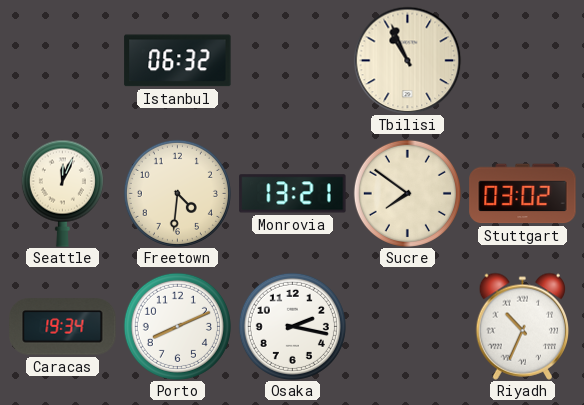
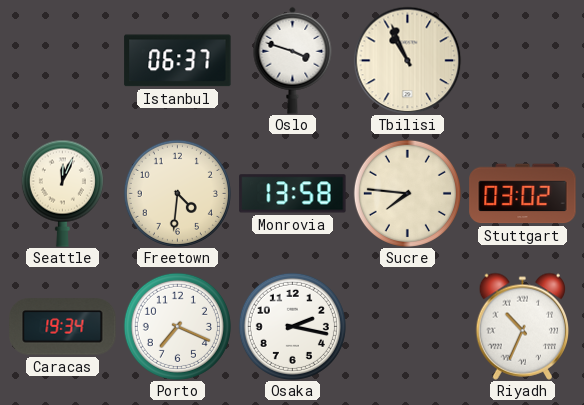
Istanbul: 06:32 -> 06:37
Oslo: none -> 3:48
Monrovia: 13:21 -> 13:58
Sucre: 7:51 -> 7:46
Porto: 8:11 -> 7:19
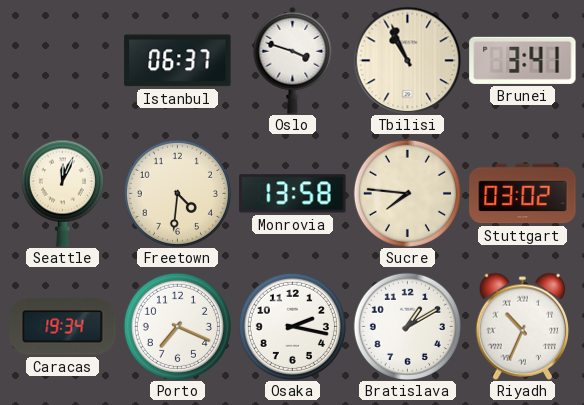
Brunei: none -> 3:41
Bratislava: none -> 1:10
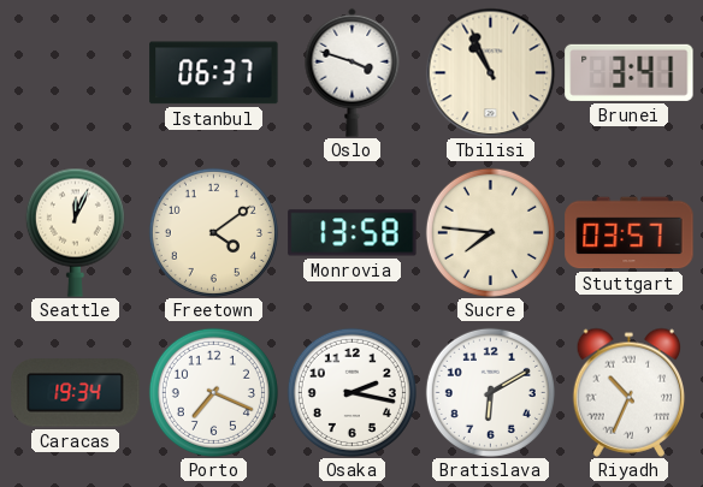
Freetown: 4:31 -> 4:09
Stuttgart: 03:02 -> 03:57
Bratislava: 1:10 -> 6:10
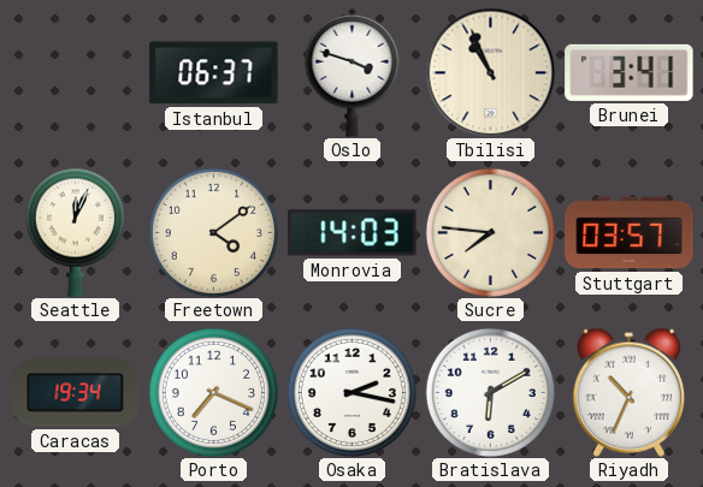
Monrovia: 13:58 -> 14:03
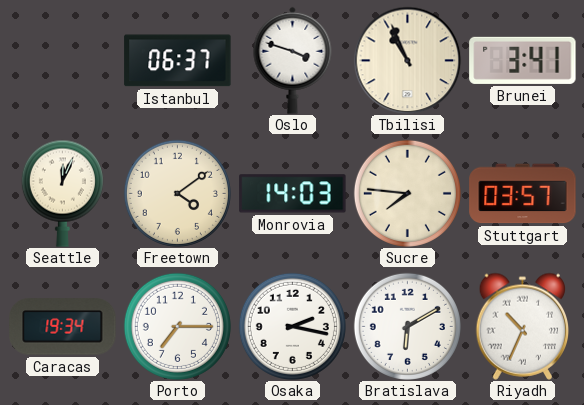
Porto: 7:19 -> 7:15
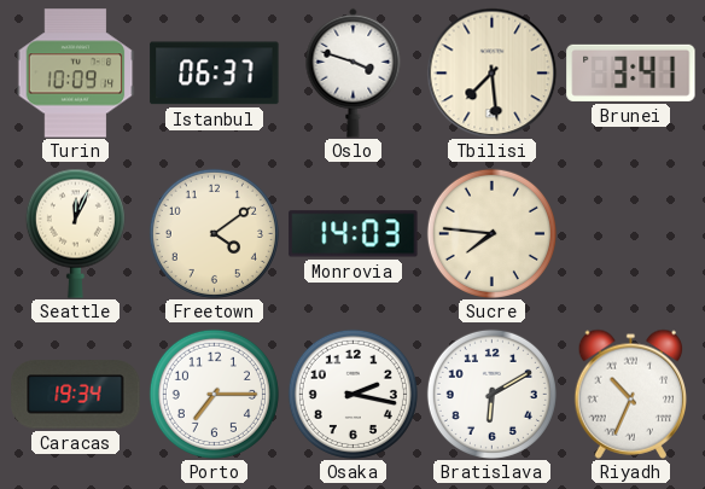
Turin: none -> 10:09
Tbilisi: 10:56 -> 7:29
Stuttgart: 03:57 -> none
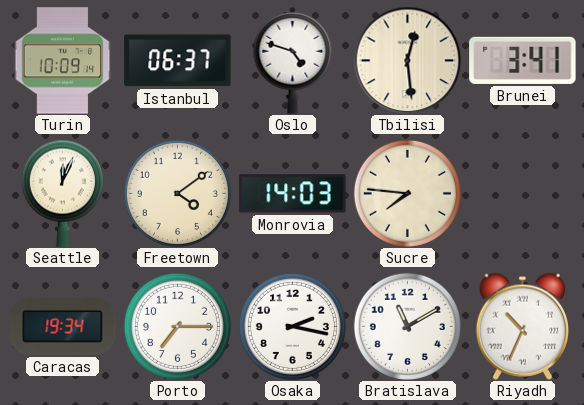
Oslo: 3:48 -> 4:48
Tbilisi: 7:29 -> 12:29
Bratislava: 6:10 -> 11:10
